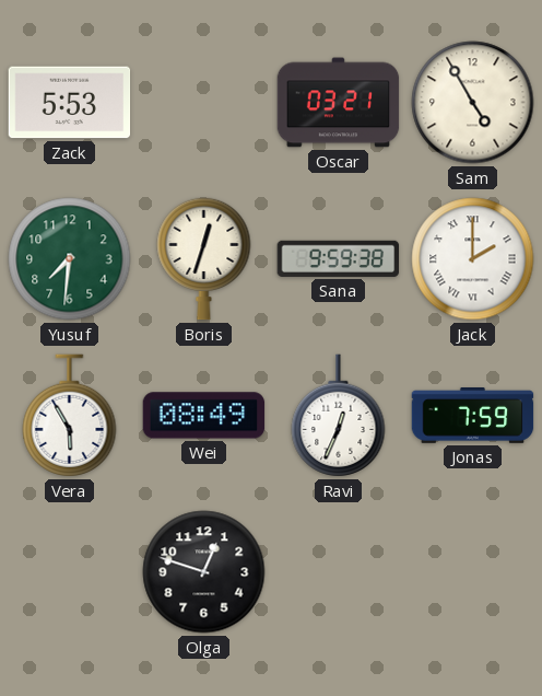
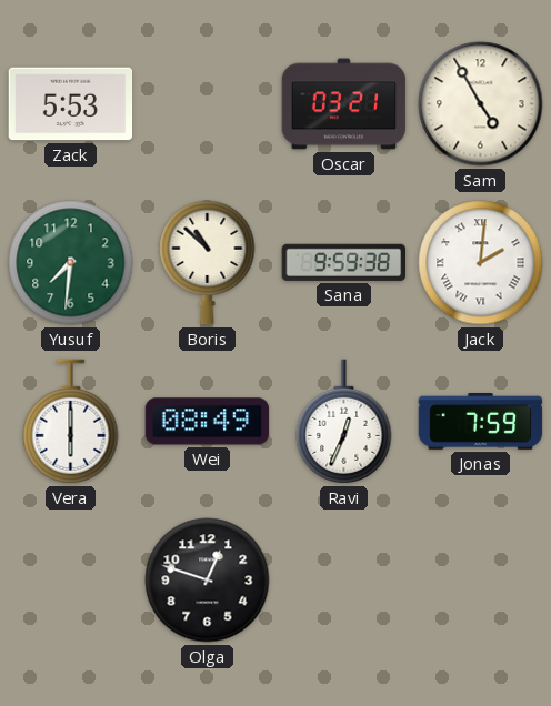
Boris: 12:33 -> 10:52
Jack: 2:00 -> 2:01
Vera: 5:55 -> 6:00
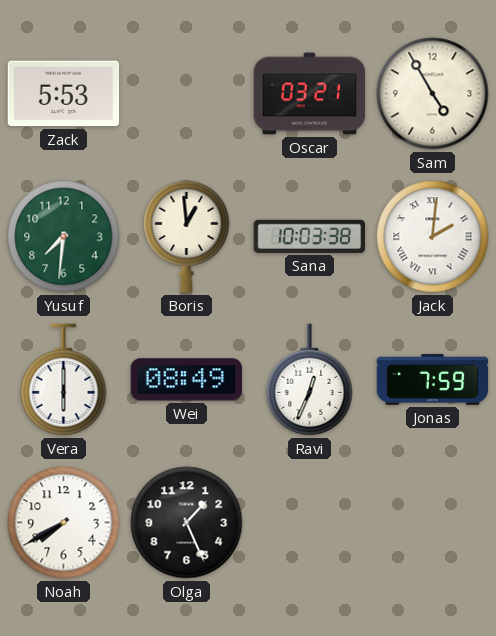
Boris: 10:52 -> 12:59
Sana: 9:59 -> 10:03
Noah: none -> 7:40
Olga: 12:48 -> 1:26
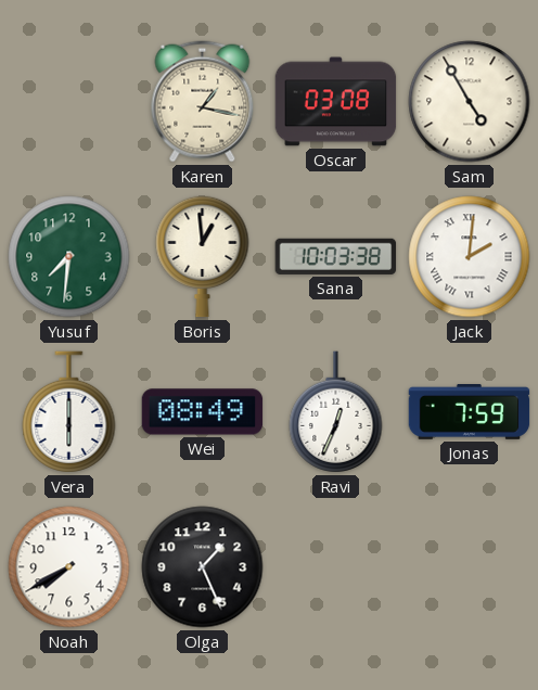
Zack: 5:53 -> none
Karen: none -> 1:17
Oscar: 03:21 -> 03:08
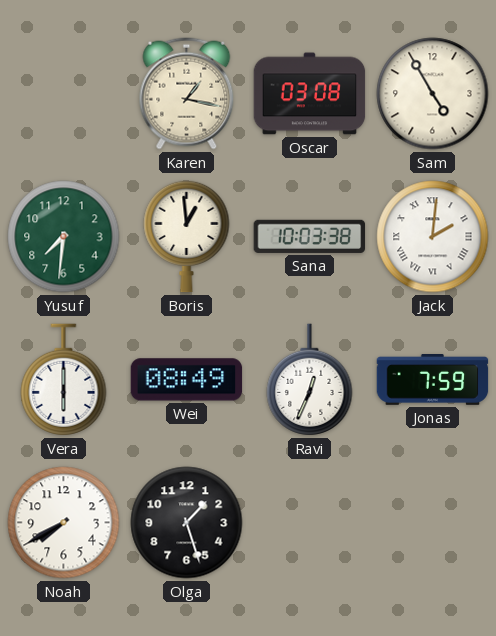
Olga: 1:26 -> 1:27
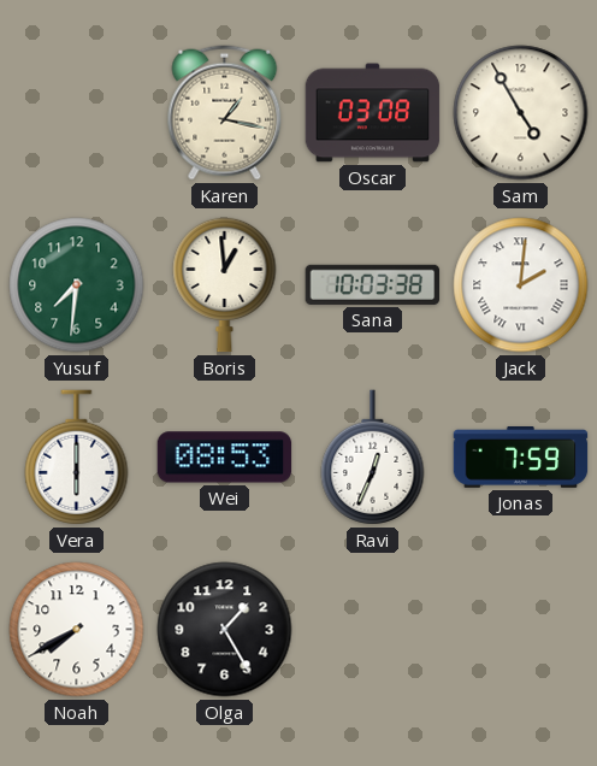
Wei: 08:49 -> 08:53
Olga: 1:27 -> 1:25
